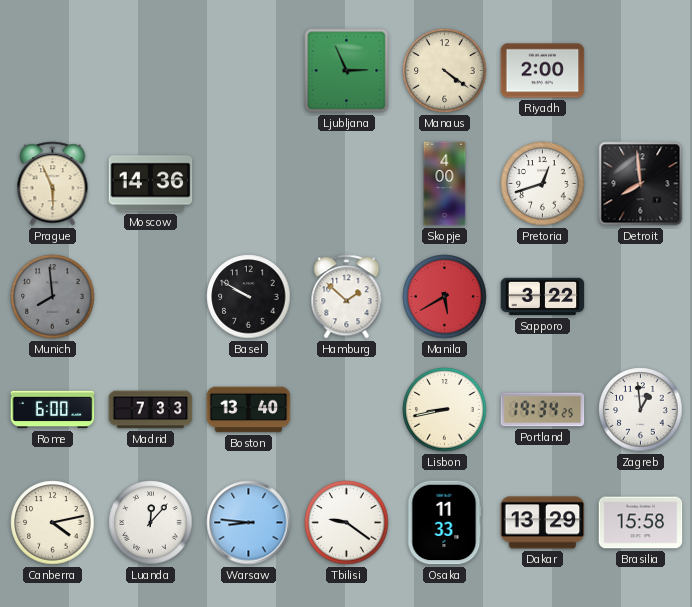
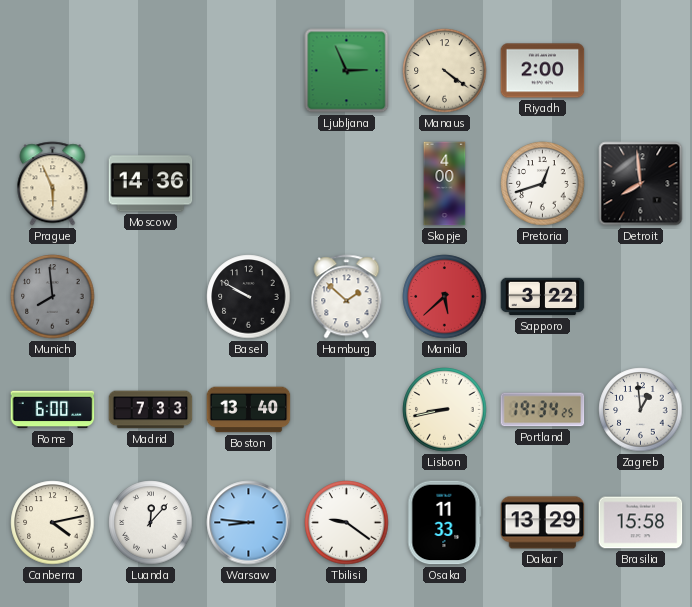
Manila: 5:40 -> 5:38
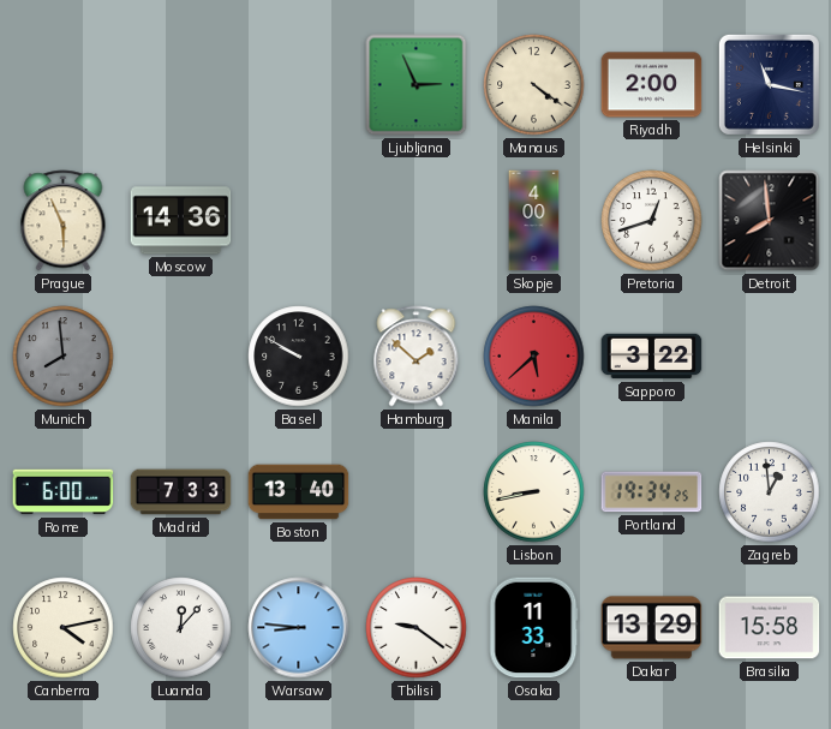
Helsinki: none -> 11:17
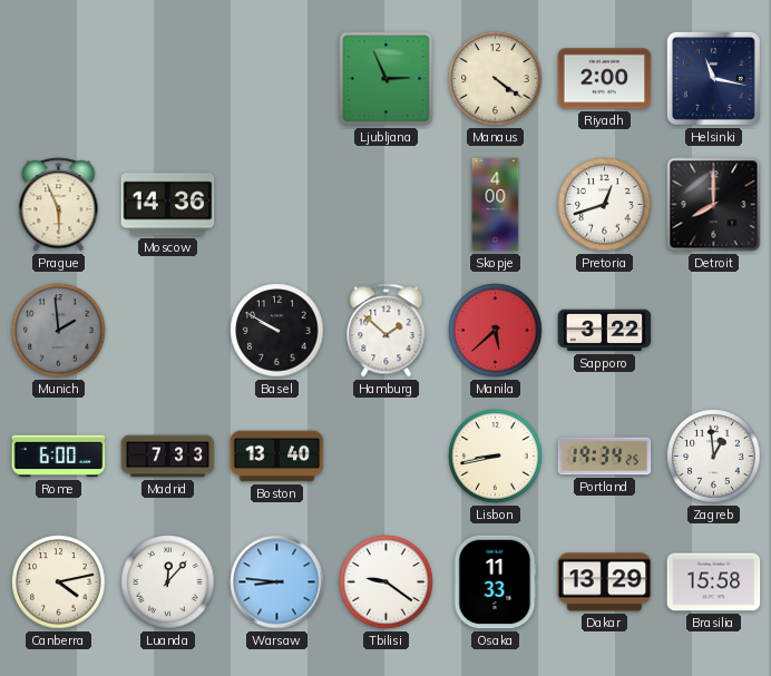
Detroit: 7:59 -> 8:00
Munich: 7:59 -> 1:59
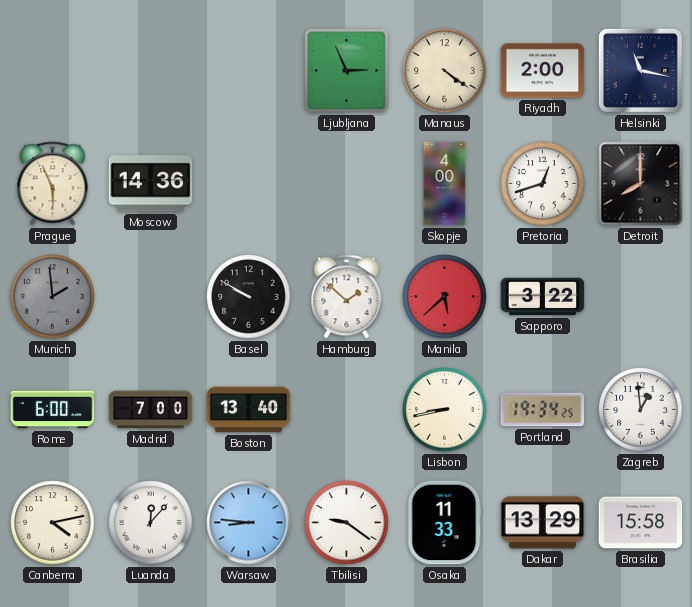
Madrid: 7:33 -> 7:00
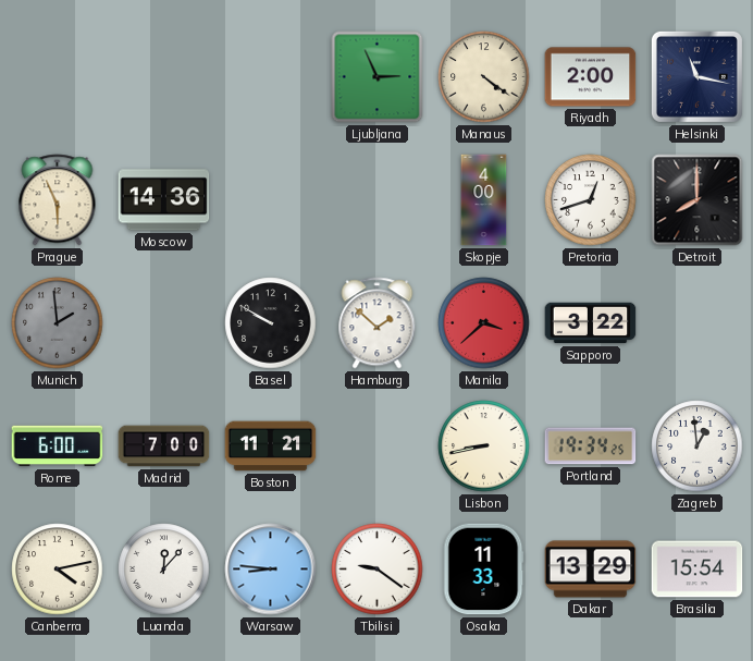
Manila: 5:38 -> 3:38
Boston: 13:40 -> 11:21
Brasilia: 15:58 -> 15:54
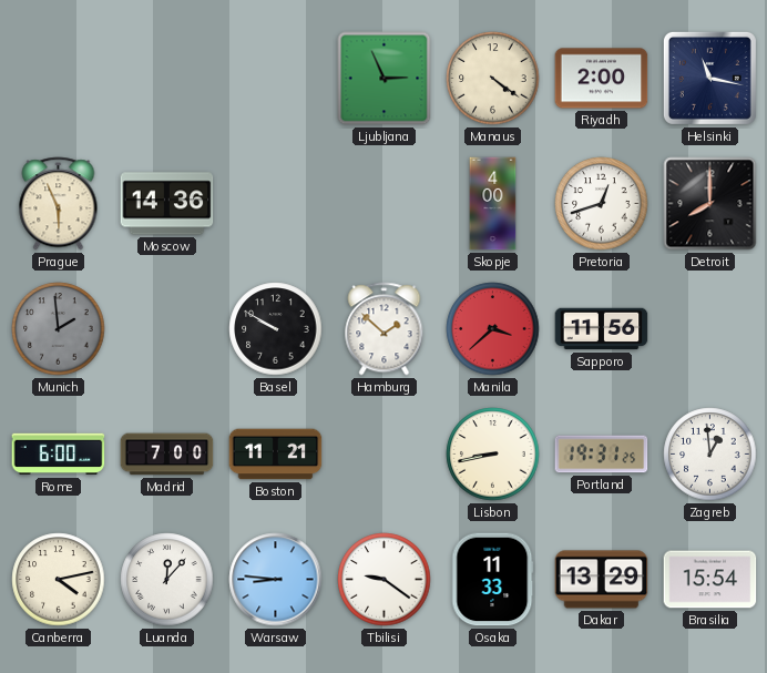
Sapporo: 3:22 -> 11:56
Portland: 19:34 -> 19:31
